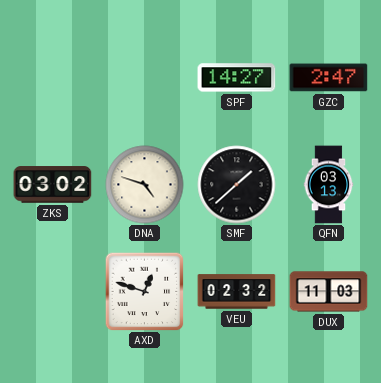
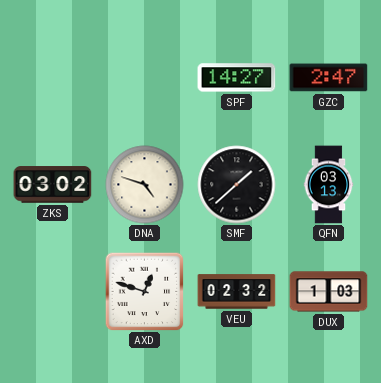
DUX: 11:03 -> 1:03
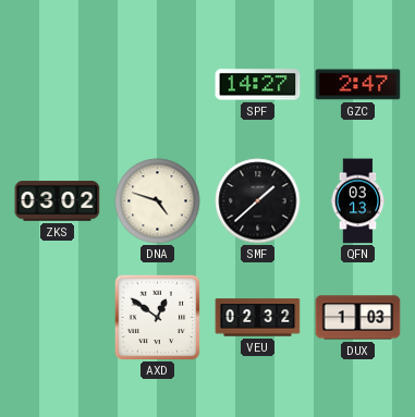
AXD: 12:48 -> 12:51
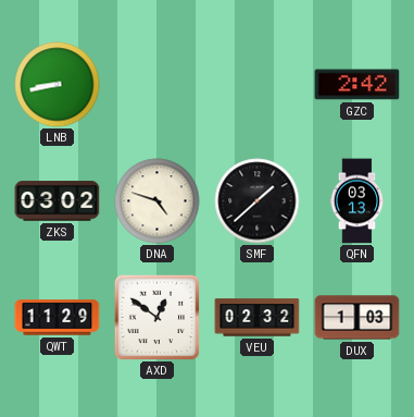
LNB: none -> 8:43
SPF: 14:27 -> none
GZC: 2:47 -> 2:42
QWT: none -> 11:29
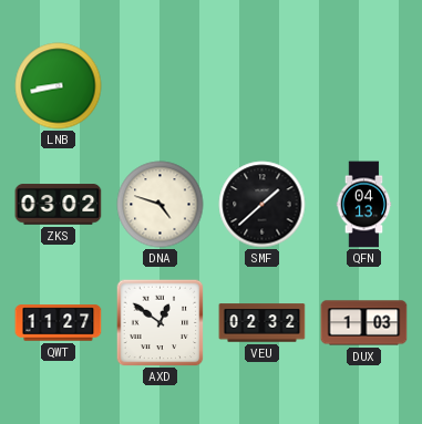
GZC: 2:42 -> none
QFN: 03:13 -> 04:13
QWT: 11:29 -> 11:27
